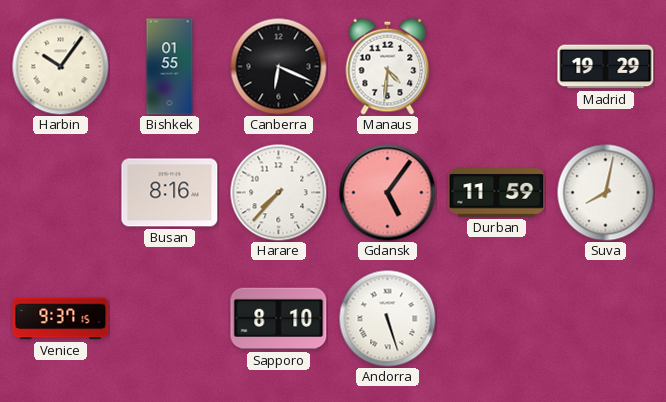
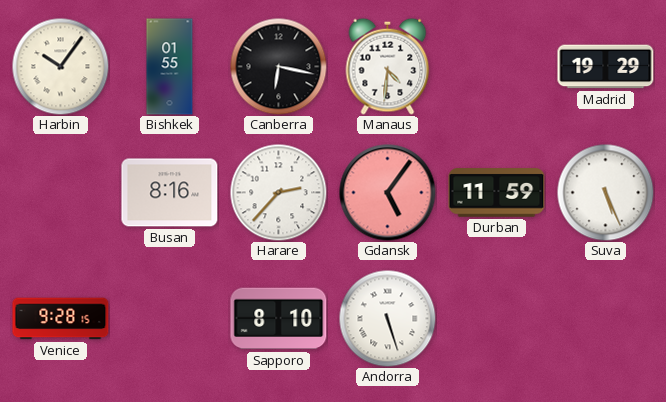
Canberra: 6:19 -> 6:17
Harare: 7:37 -> 2:37
Suva: 8:02 -> 5:26
Venice: 9:37 -> 9:28
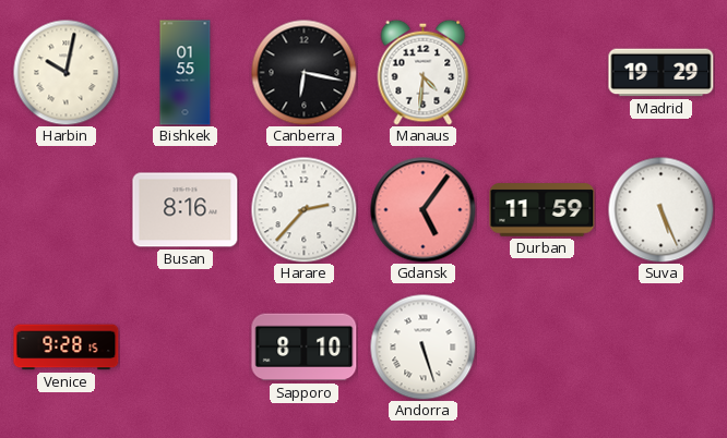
Harbin: 10:06 -> 10:02
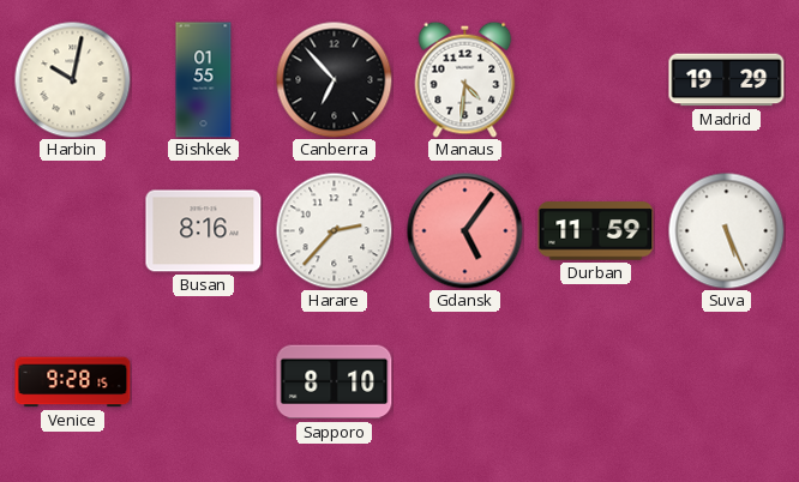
Canberra: 6:17 -> 6:53
Andorra: 5:27 -> none
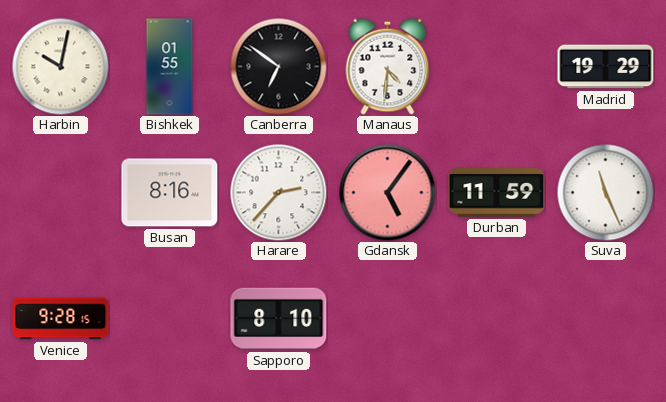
Canberra: 6:53 -> 6:51
Suva: 5:26 -> 11:26
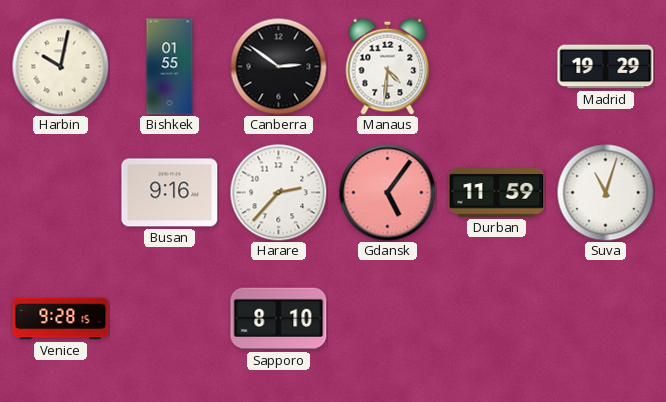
Canberra: 6:51 -> 2:51
Busan: 8:16 -> 9:16
Suva: 11:26 -> 11:03
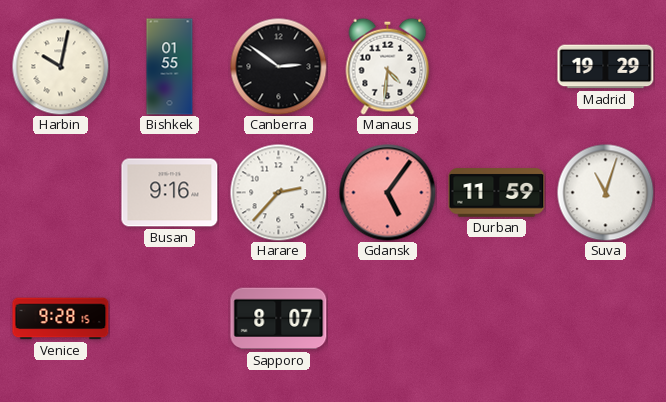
Sapporo: 8:10 -> 8:07
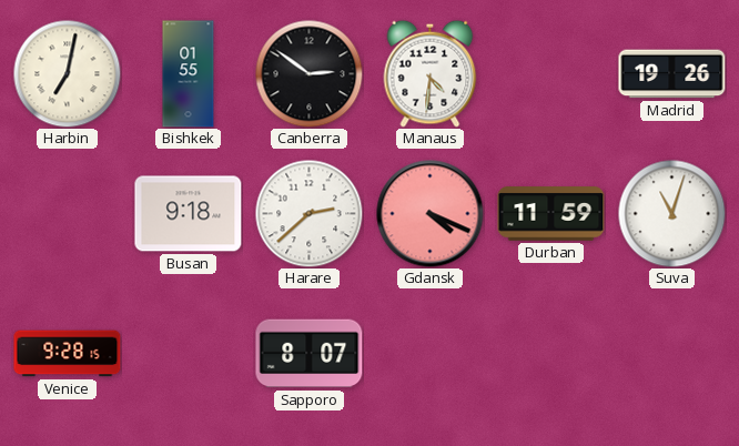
Harbin: 10:02 -> 7:02
Madrid: 19:29 -> 19:26
Busan: 9:16 -> 9:18
Harare: 2:37 -> 2:38
Gdansk: 5:06 -> 4:19
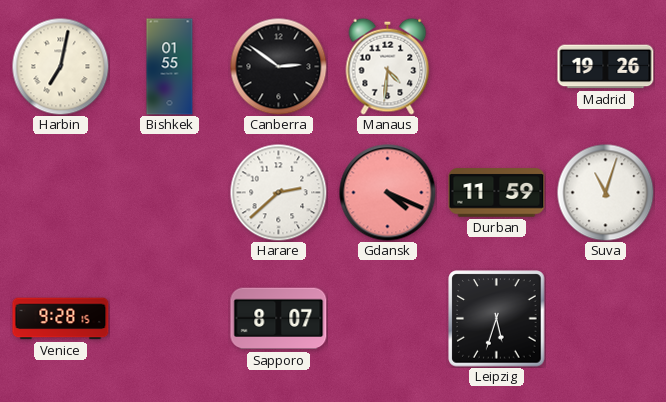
Busan: 9:18 -> none
Leipzig: none -> 5:33
